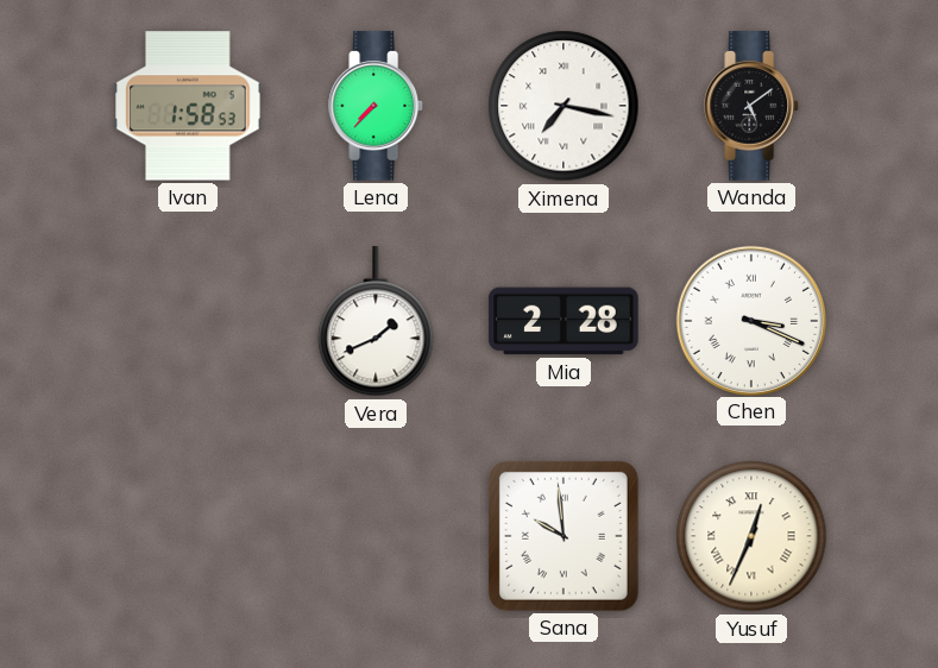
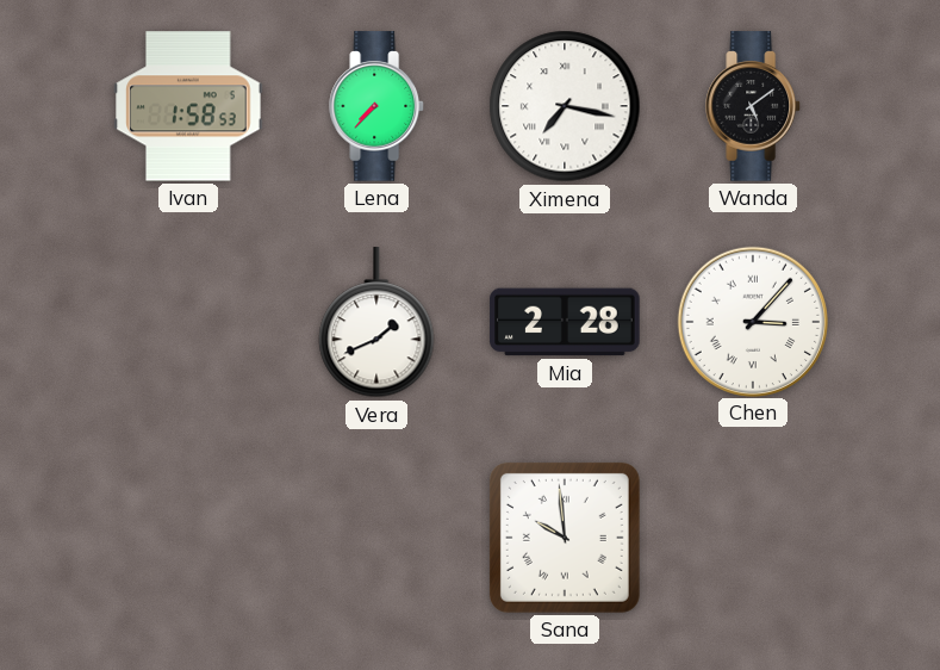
Chen: 3:19 -> 3:07
Yusuf: 12:34 -> none
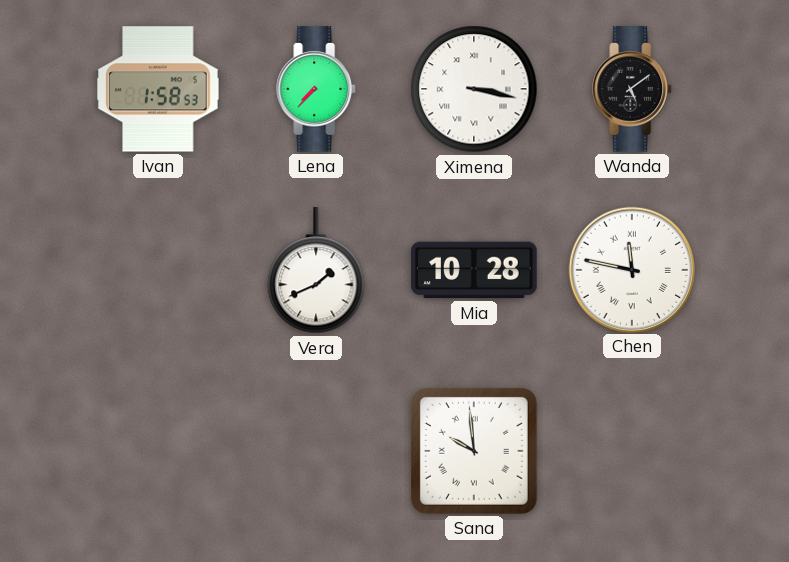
Ximena: 7:17 -> 3:17
Mia: 2:28 -> 10:28
Chen: 3:07 -> 11:47
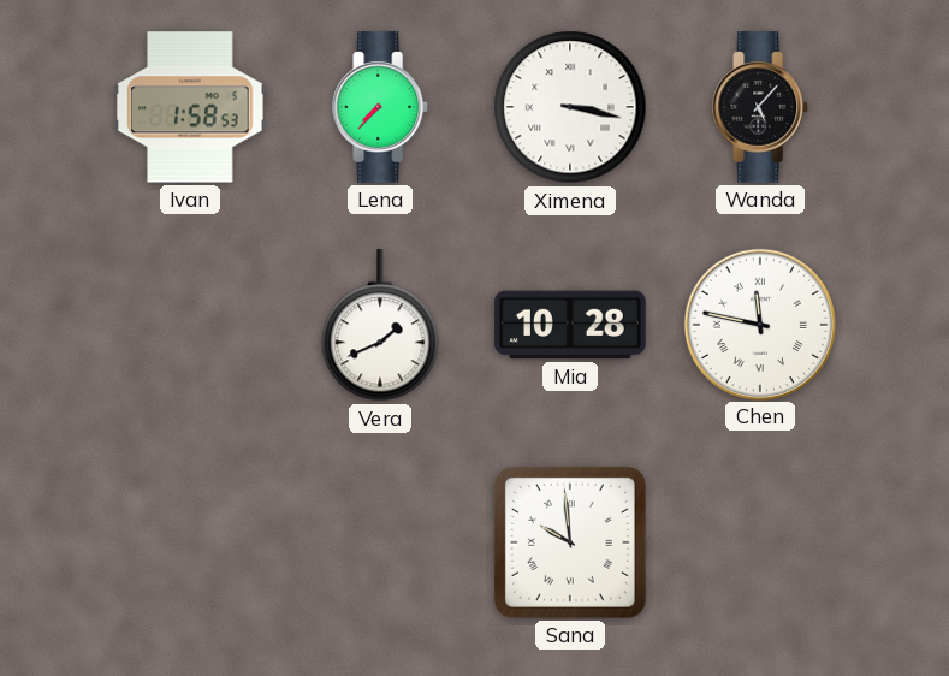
Wanda: 5:09 -> 5:07
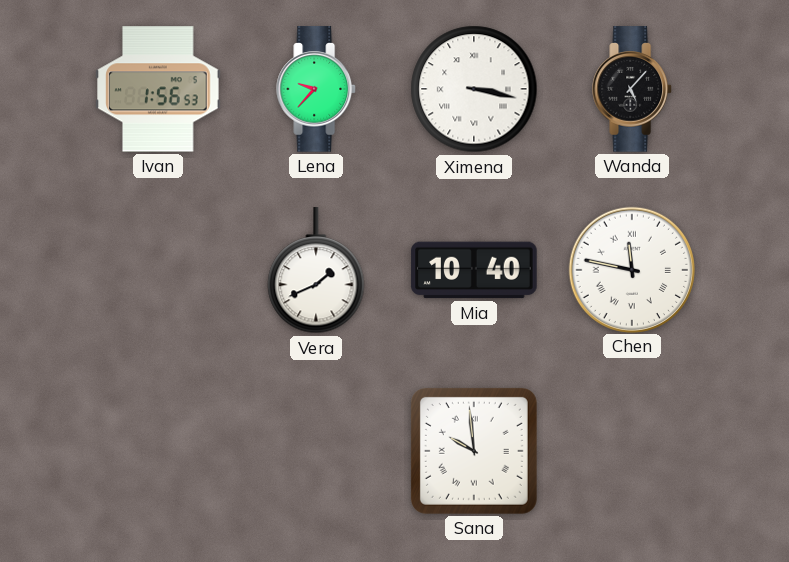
Ivan: 1:58 -> 1:56
Lena: 7:37 -> 9:37
Mia: 10:28 -> 10:40
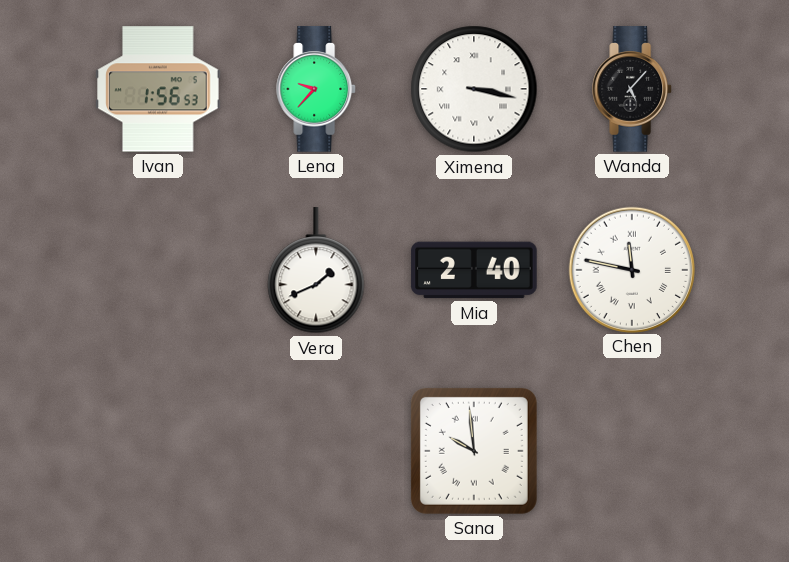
Mia: 10:40 -> 2:40
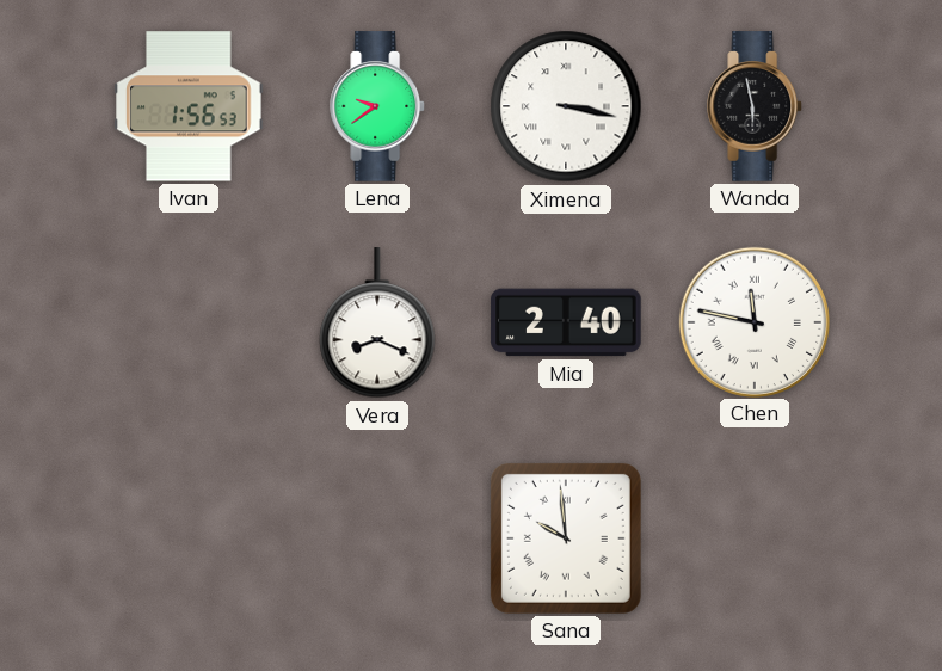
Lena: 9:37 -> 9:39
Wanda: 5:07 -> 5:58
Vera: 1:41 -> 8:19
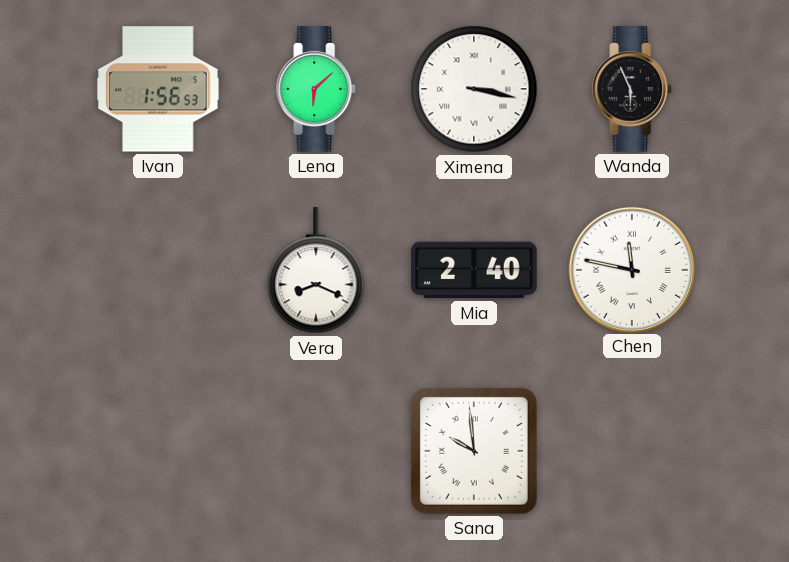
Lena: 9:39 -> 6:08
Wanda: 5:58 -> 5:56
